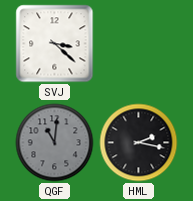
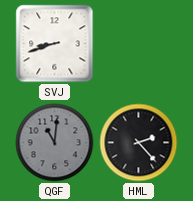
SVJ: 3:22 -> 8:42
HML: 2:17 -> 2:23
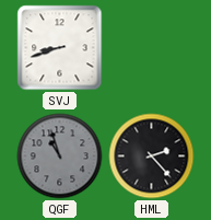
QGF: 11:01 -> 10:57
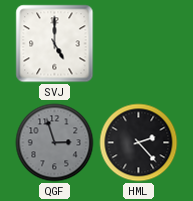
SVJ: 8:42 -> 5:00
QGF: 10:57 -> 2:57
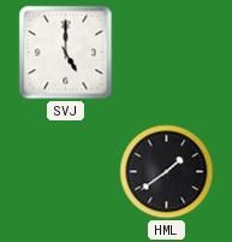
QGF: 2:57 -> none
HML: 2:23 -> 1:39
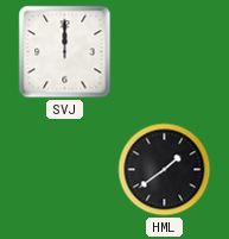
SVJ: 5:00 -> 12:00
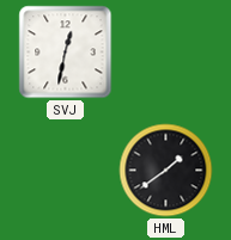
SVJ: 12:00 -> 12:32
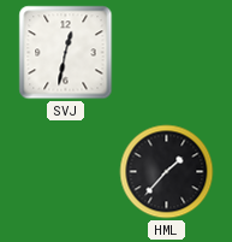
HML: 1:39 -> 1:37
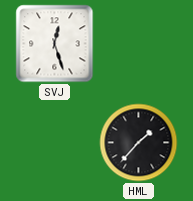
SVJ: 12:32 -> 12:27
